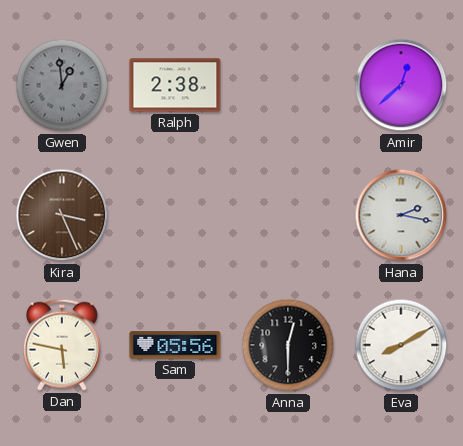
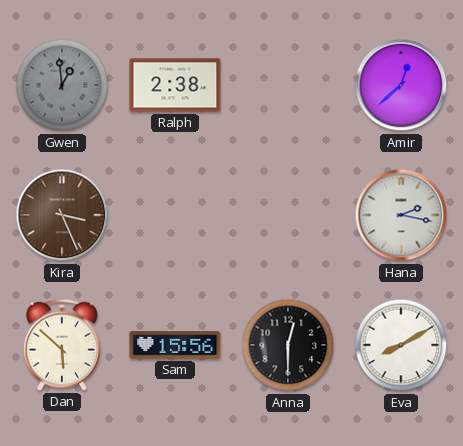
Dan: 5:47 -> 5:52
Sam: 05:56 -> 15:56
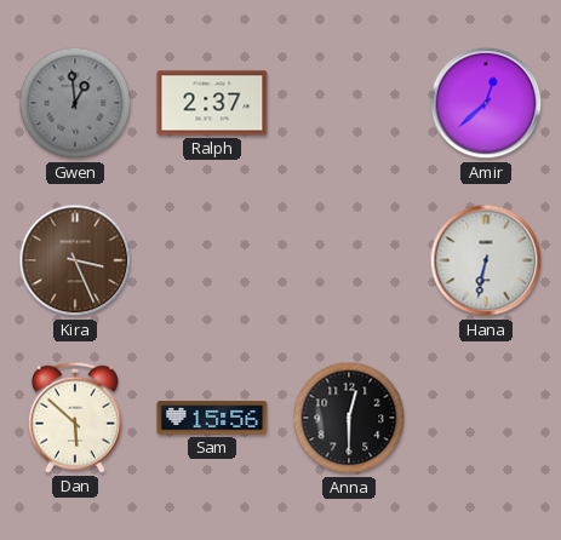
Ralph: 2:38 -> 2:37
Hana: 2:17 -> 6:32
Eva: 8:10 -> none
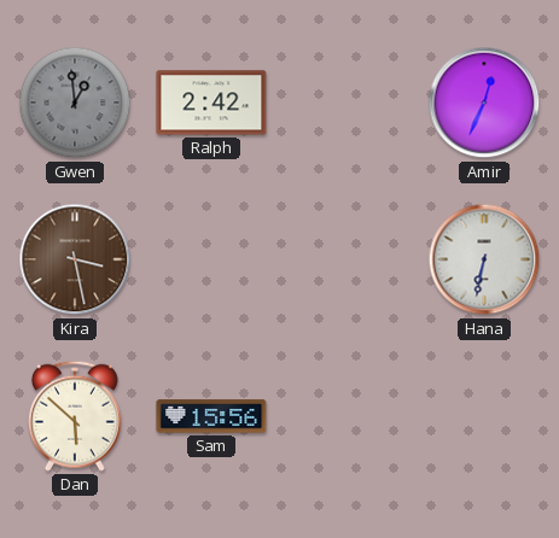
Ralph: 2:37 -> 2:42
Amir: 12:38 -> 12:34
Kira: 3:26 -> 3:28
Anna: 12:30 -> none
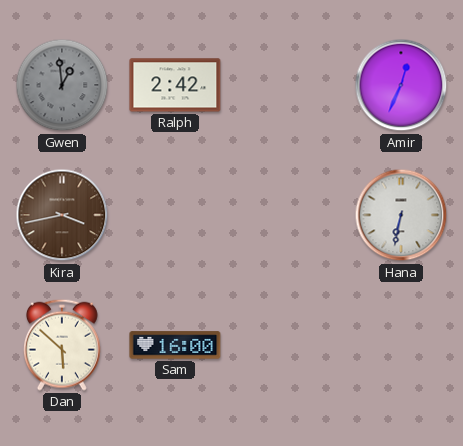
Kira: 3:28 -> 3:43
Sam: 15:56 -> 16:00
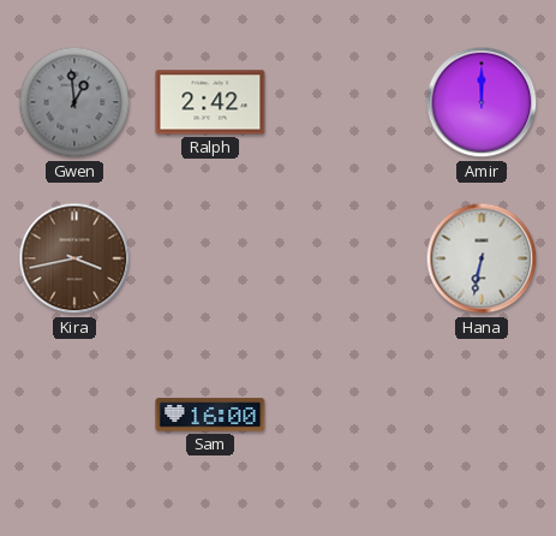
Amir: 12:34 -> 12:00
Dan: 5:52 -> none
